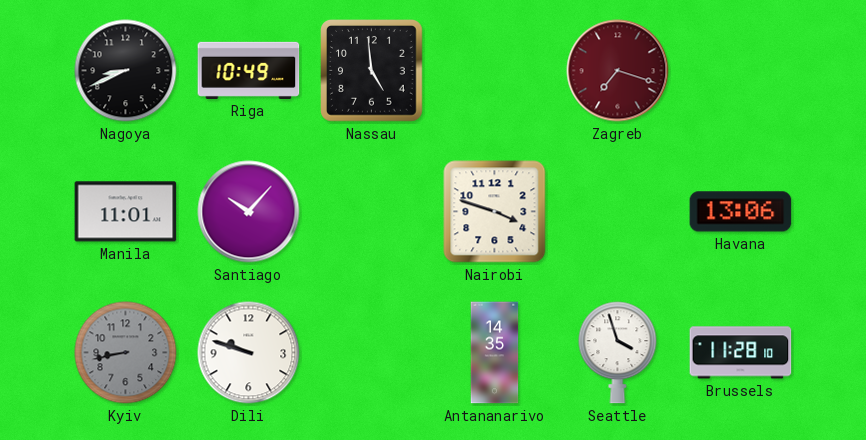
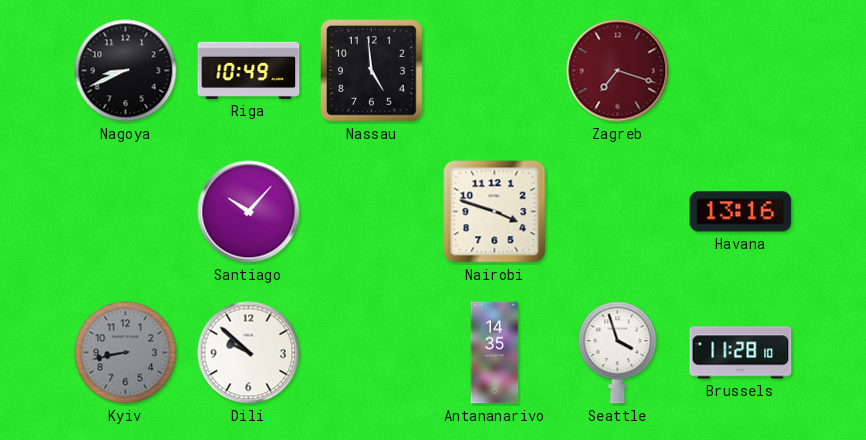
Manila: 11:01 -> none
Havana: 13:06 -> 13:16
Dili: 9:48 -> 9:52
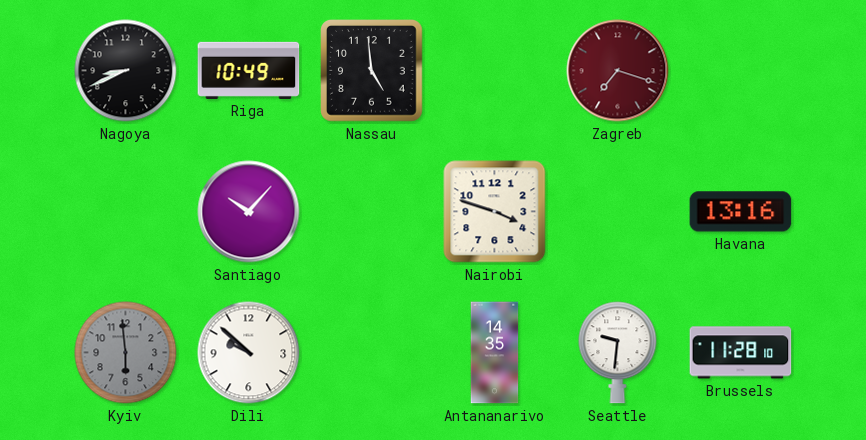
Kyiv: 8:43 -> 5:59
Seattle: 3:57 -> 9:31
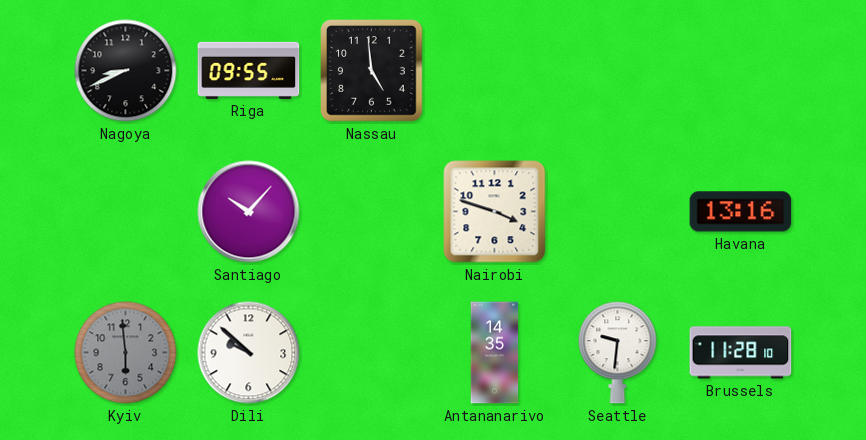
Riga: 10:49 -> 09:55
Zagreb: 7:18 -> none
